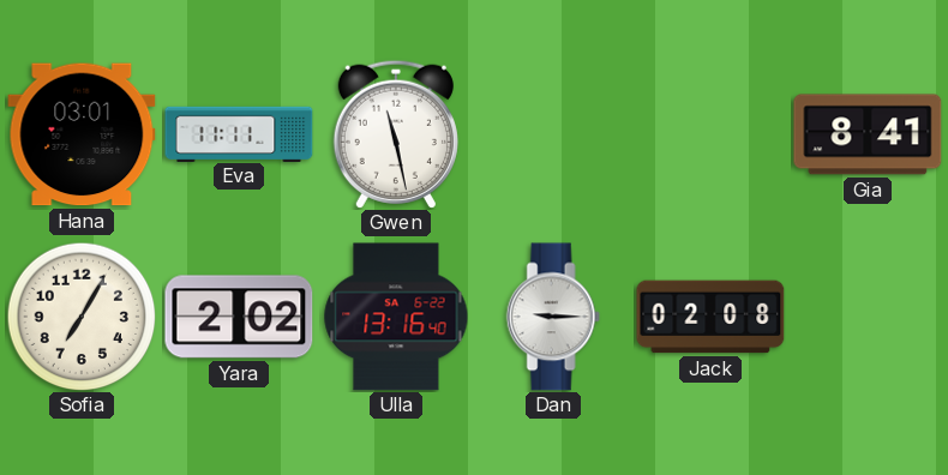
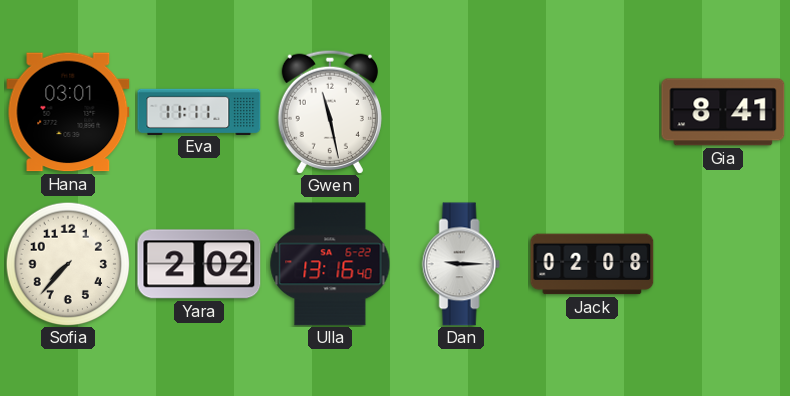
Sofia: 7:05 -> 7:37
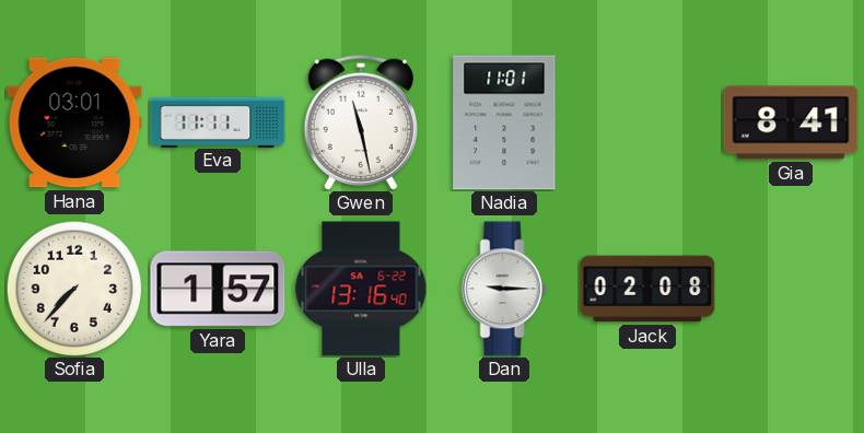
Nadia: none -> 11:01
Yara: 2:02 -> 1:57
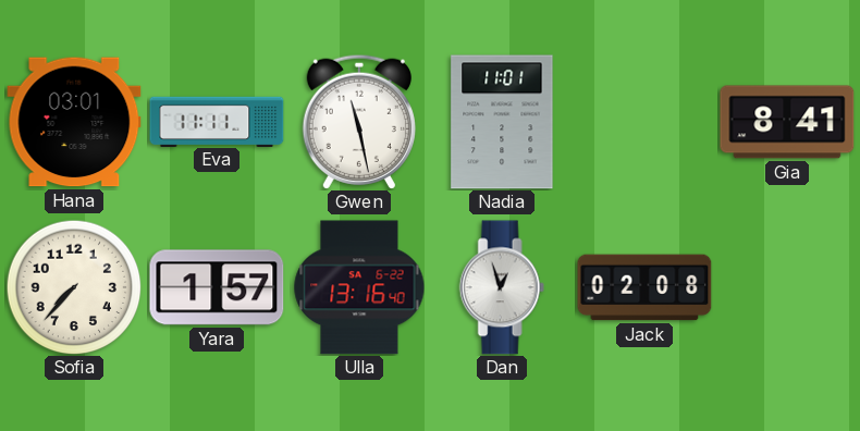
Dan: 9:15 -> 12:57
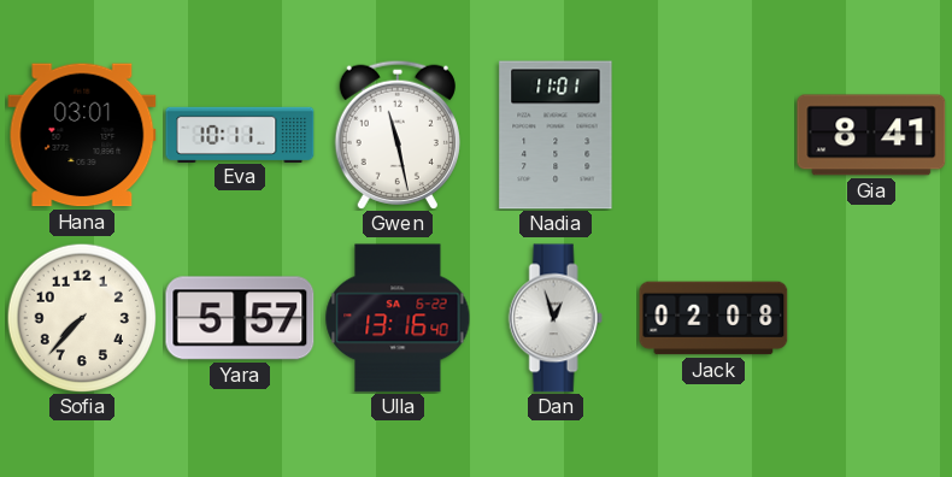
Eva: 11:11 -> 10:11
Yara: 1:57 -> 5:57
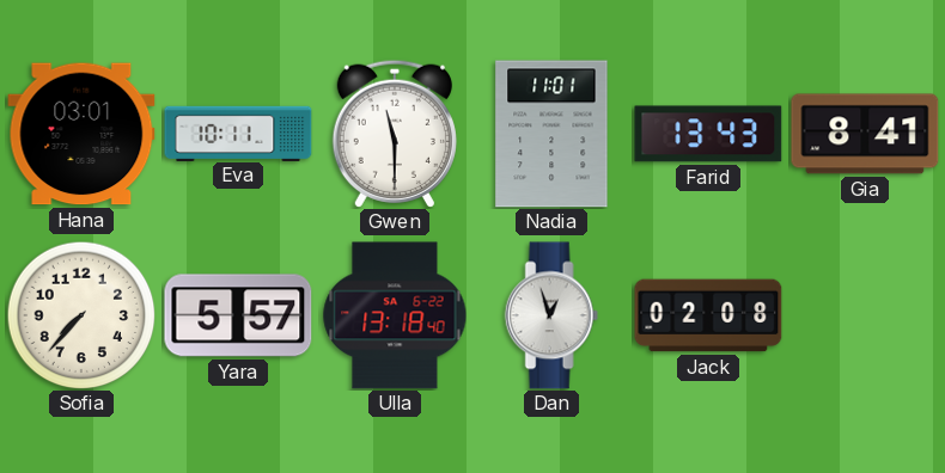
Gwen: 11:28 -> 11:30
Farid: none -> 13:43
Ulla: 13:16 -> 13:18
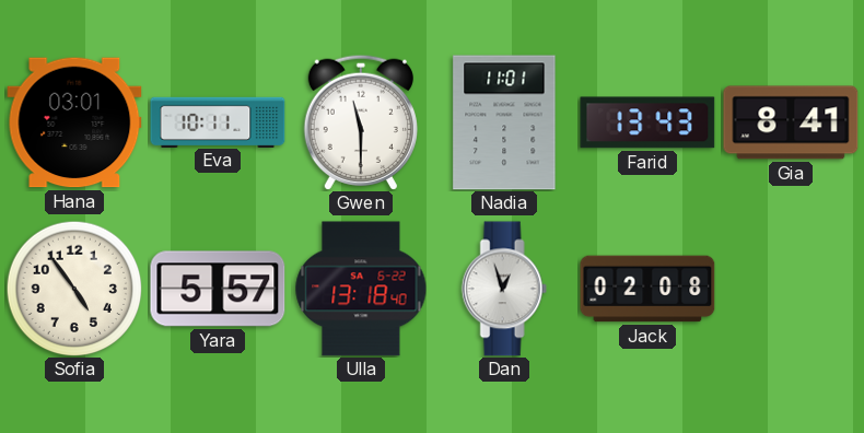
Sofia: 7:37 -> 4:54
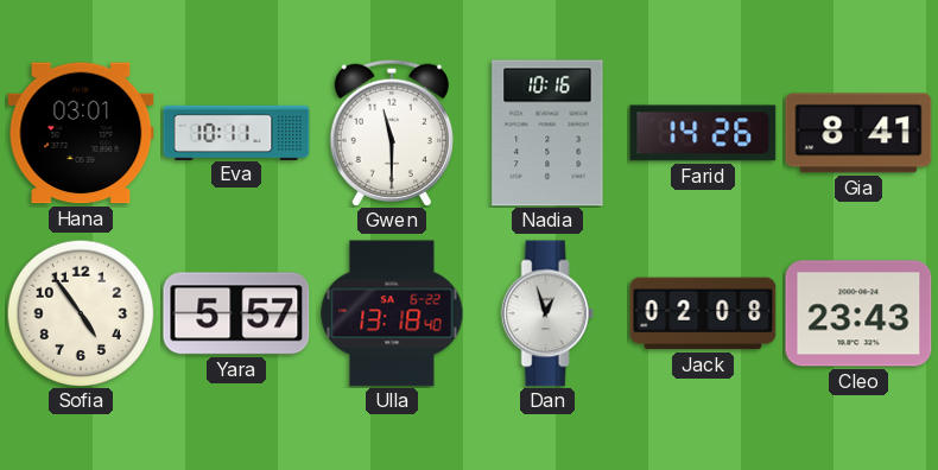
Nadia: 11:01 -> 10:16
Farid: 13:43 -> 14:26
Cleo: none -> 23:43
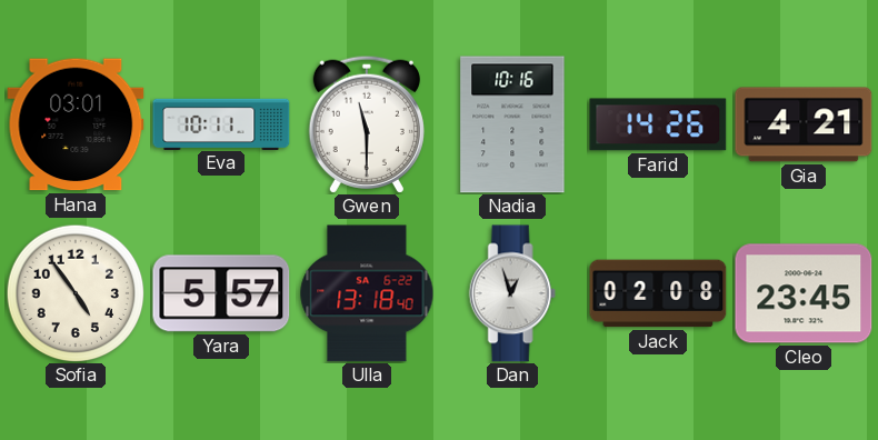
Gia: 8:41 -> 4:21
Cleo: 23:43 -> 23:45
